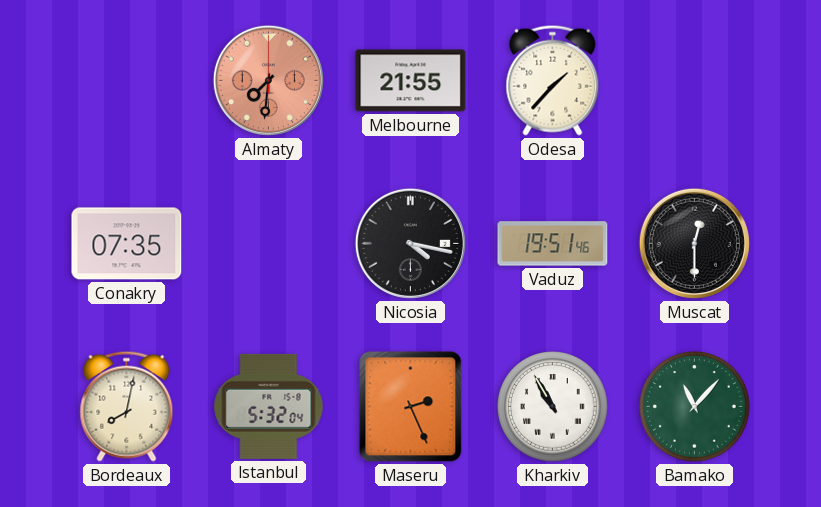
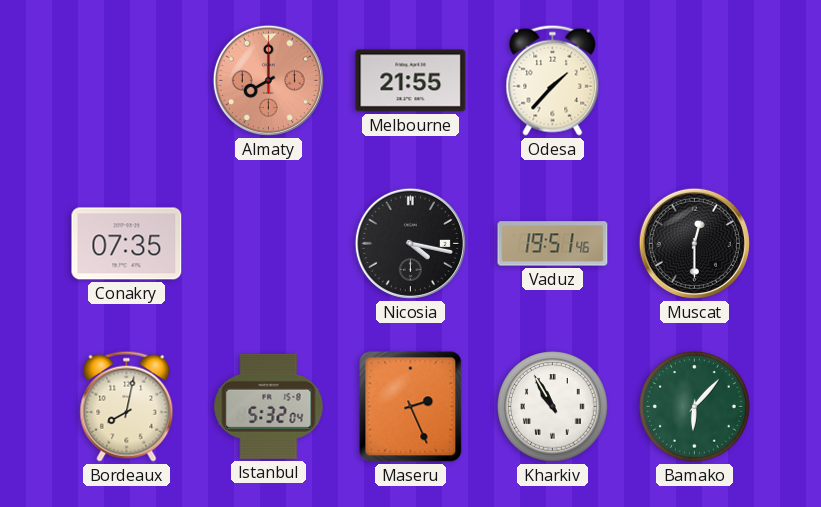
Almaty: 7:31 -> 8:00
Bamako: 11:07 -> 6:07
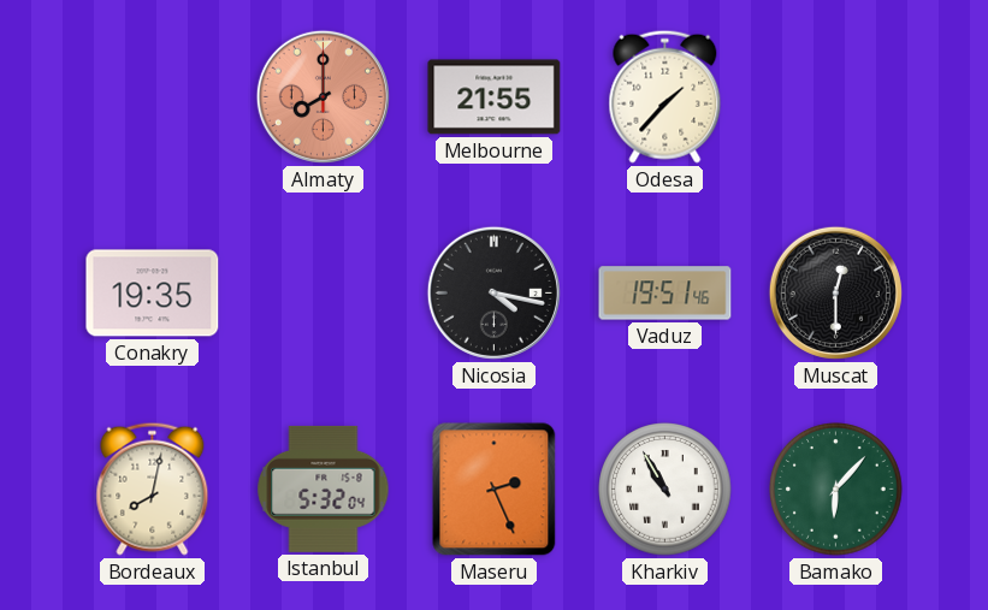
Conakry: 07:35 -> 19:35
